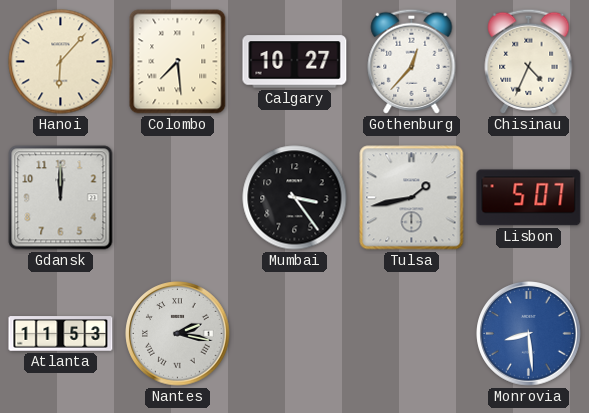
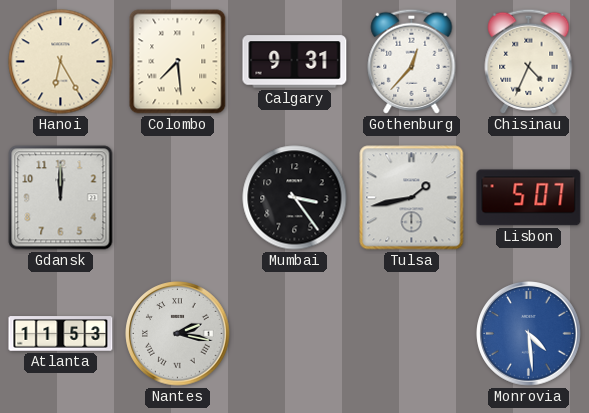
Hanoi: 6:07 -> 6:25
Calgary: 10:27 -> 9:31
Monrovia: 8:29 -> 4:29
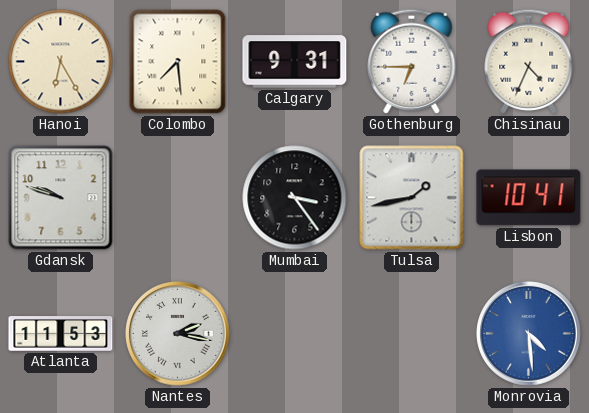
Gothenburg: 12:37 -> 6:45
Gdansk: 12:00 -> 9:48
Lisbon: 5:07 -> 10:41
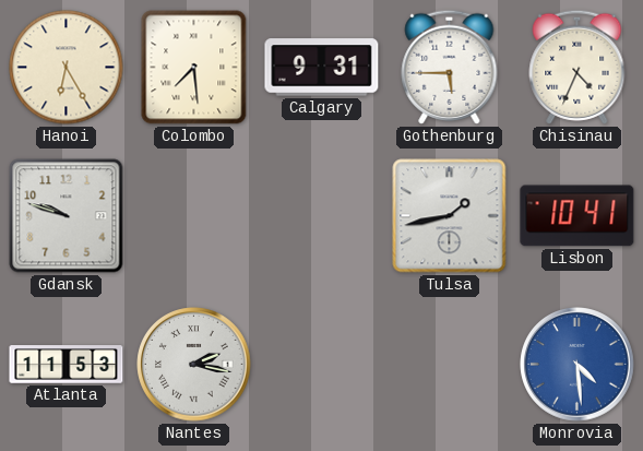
Gothenburg: 6:45 -> 5:45
Mumbai: 3:24 -> none
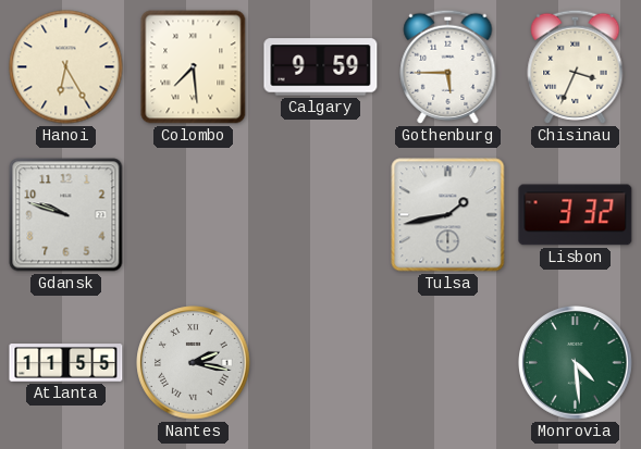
Calgary: 9:31 -> 9:59
Chisinau: 4:34 -> 3:34
Lisbon: 10:41 -> 3:32
Atlanta: 11:53 -> 11:55
Monrovia dial: blue -> green
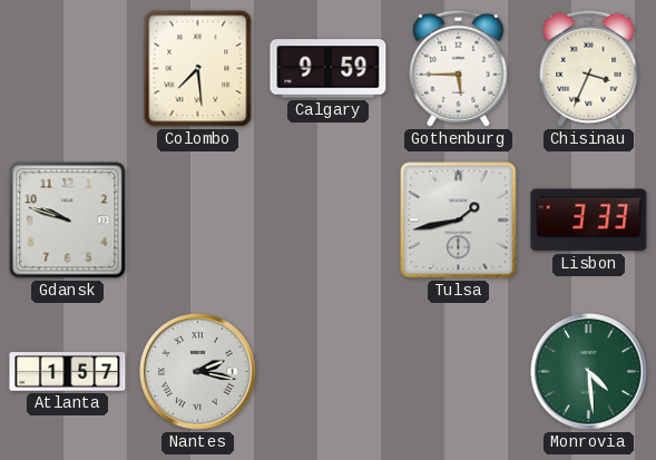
Hanoi: 6:25 -> none
Lisbon: 3:32 -> 3:33
Atlanta: 11:55 -> 1:57
